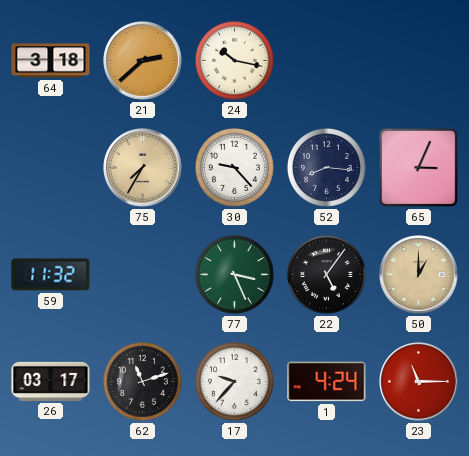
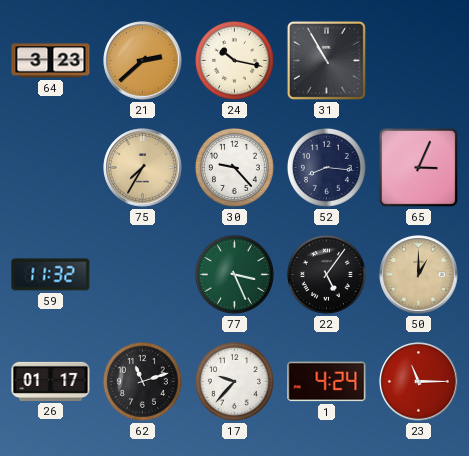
64: 3:18 -> 3:23
31: none -> 10:55
26: 03:17 -> 01:17
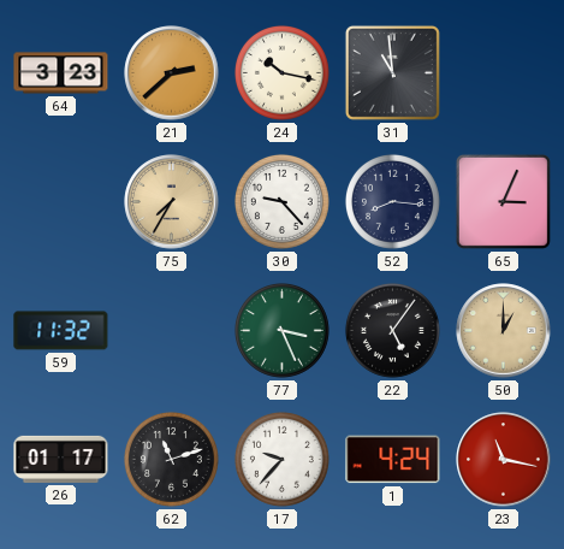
31: 10:55 -> 10:59
23: 11:15 -> 11:17
